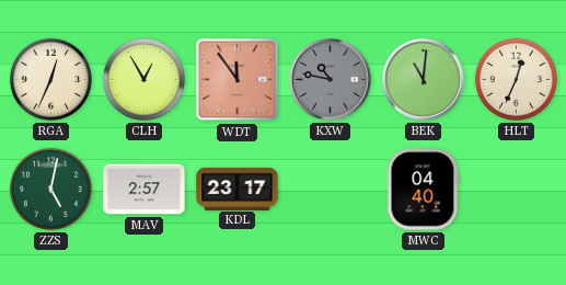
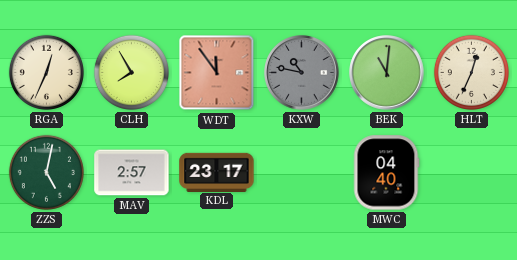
CLH: 12:55 -> 7:55
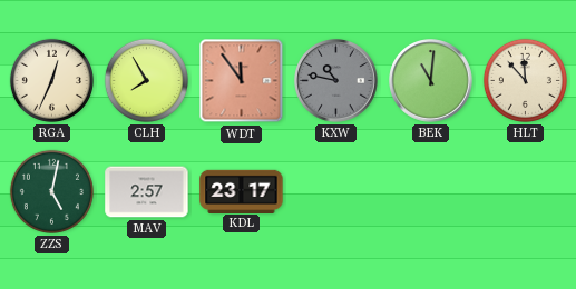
HLT: 12:34 -> 11:53
MWC: 04:40 -> none
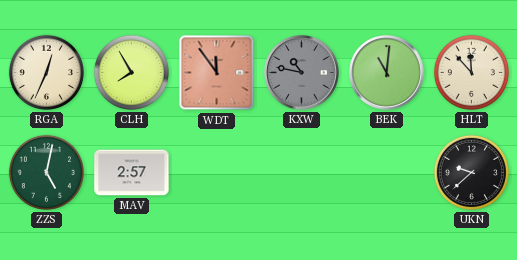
KDL: 23:17 -> none
UKN: none -> 9:38
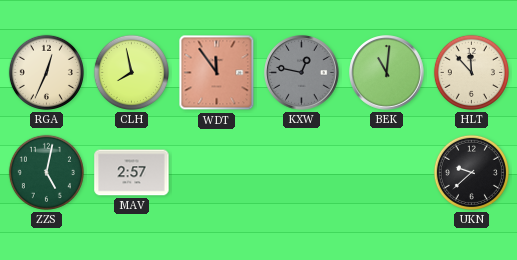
CLH: 7:55 -> 7:58
KXW: 10:47 -> 12:47
